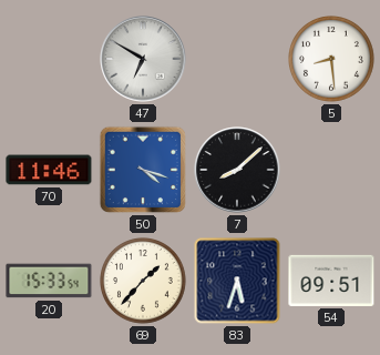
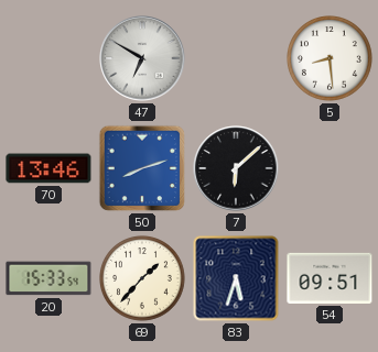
70: 11:46 -> 13:46
50: 4:18 -> 8:12
7: 8:08 -> 6:08
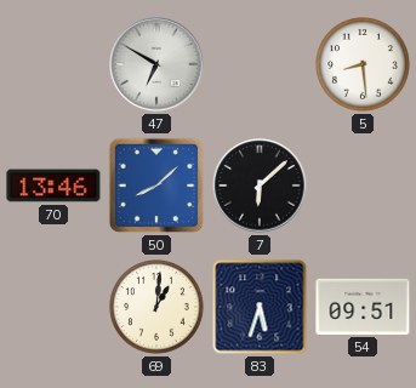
50: 8:12 -> 8:08
20: 15:33 -> none
69: 1:37 -> 1:01
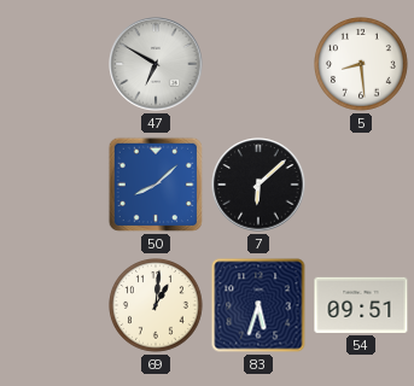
70: 13:46 -> none
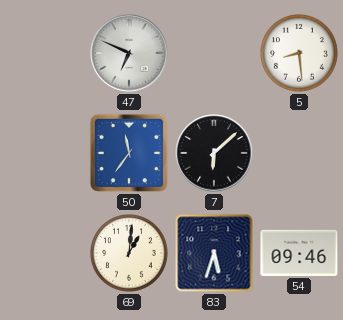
47: 6:50 -> 6:49
50: 8:08 -> 11:36
54: 09:51 -> 09:46
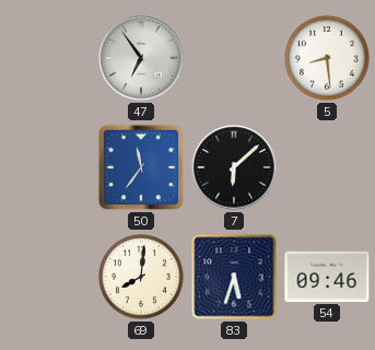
47: 6:49 -> 6:54
69: 1:01 -> 8:01
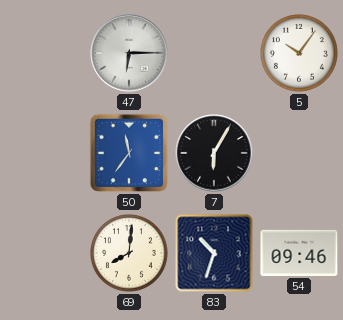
47: 6:54 -> 6:15
5: 8:29 -> 10:06
7: 6:08 -> 6:05
83: 5:33 -> 10:33
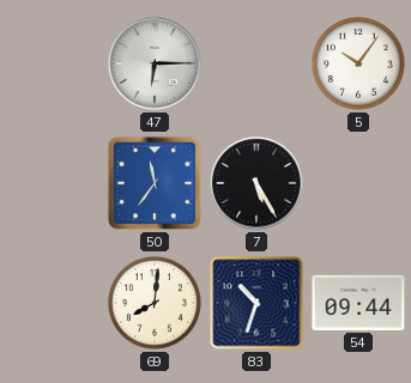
7: 6:05 -> 5:25
54: 09:46 -> 09:44
